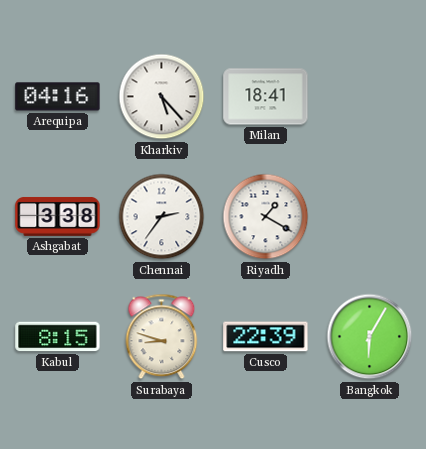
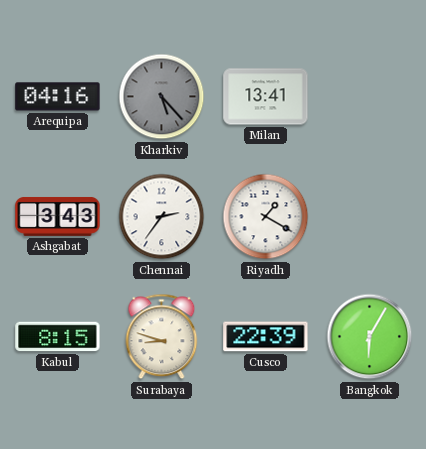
Kharkiv dial: white -> grey
Milan: 18:41 -> 13:41
Ashgabat: 3:38 -> 3:43
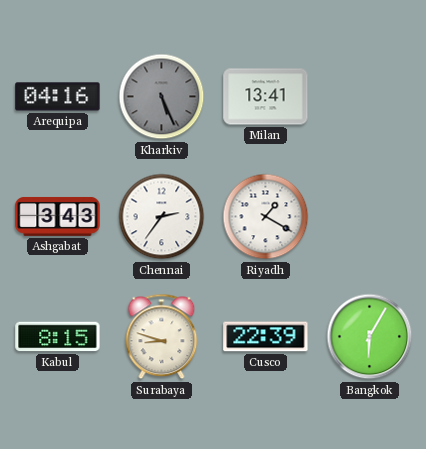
Kharkiv: 5:23 -> 5:26
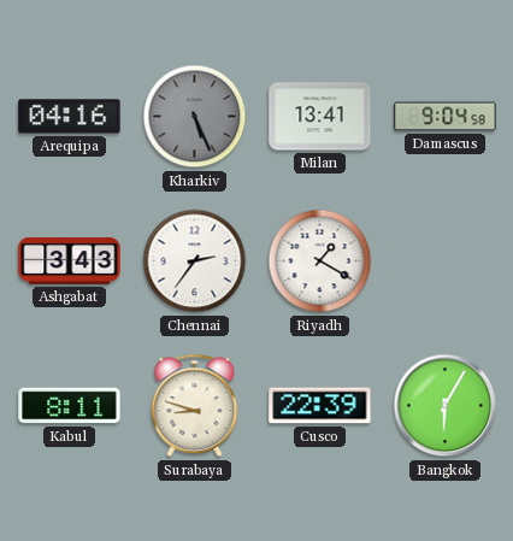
Damascus: none -> 9:04
Kabul: 8:15 -> 8:11
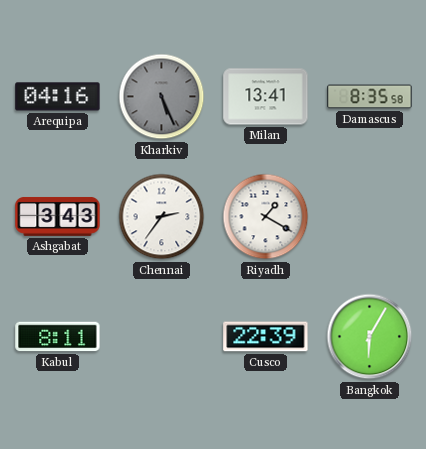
Damascus: 9:04 -> 8:35
Surabaya: 8:48 -> none
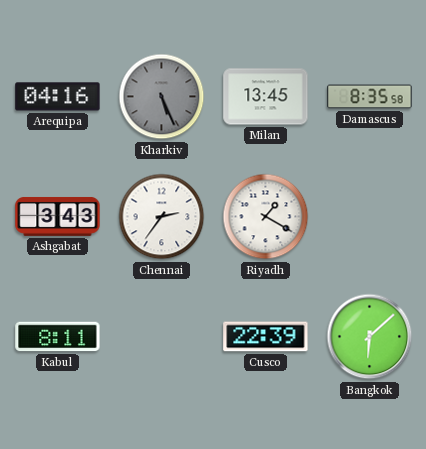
Milan: 13:41 -> 13:45
Bangkok: 6:05 -> 6:08
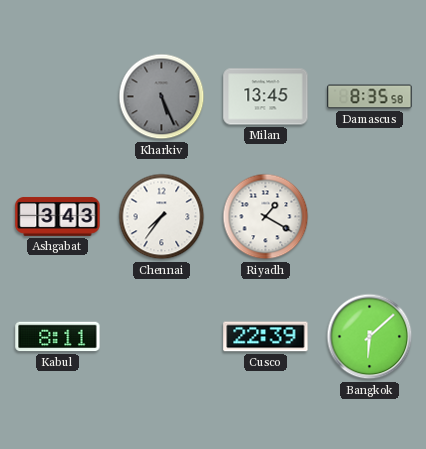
Arequipa: 04:16 -> none
Chennai: 2:36 -> 7:36
